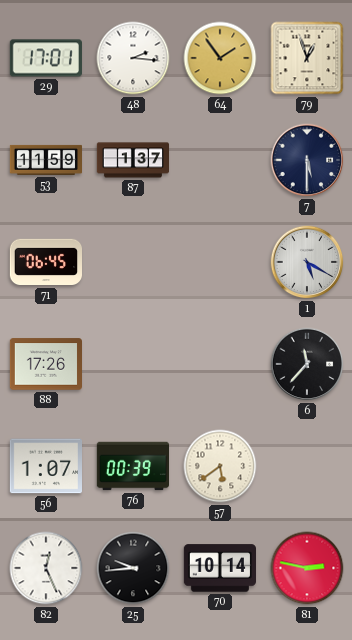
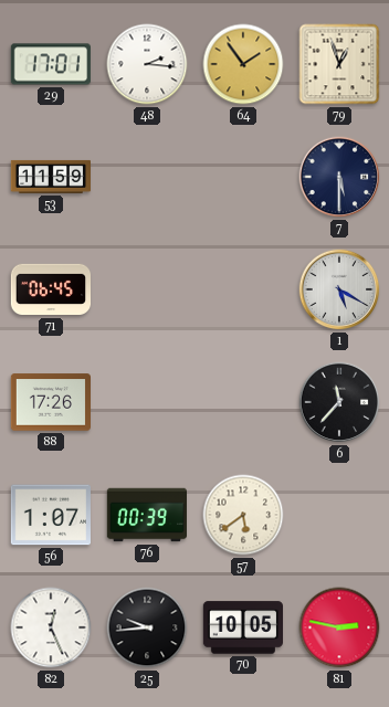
87: 1:37 -> none
70: 10:14 -> 10:05
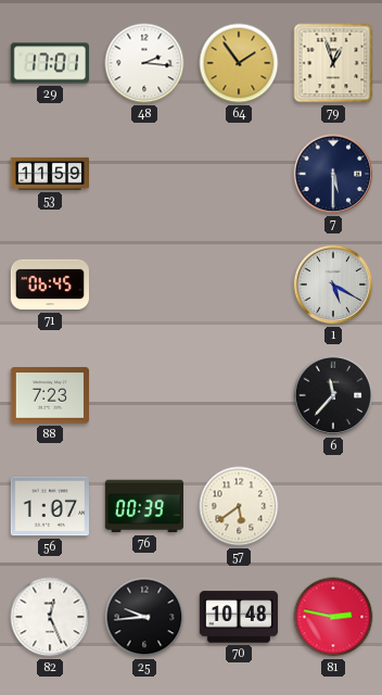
88: 17:26 -> 7:23
70: 10:05 -> 10:48
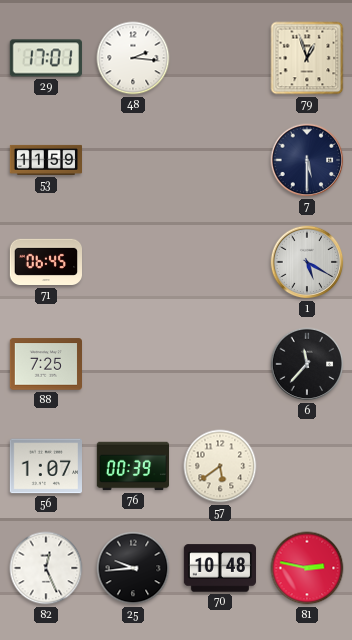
64: 1:54 -> none
88: 7:23 -> 7:25
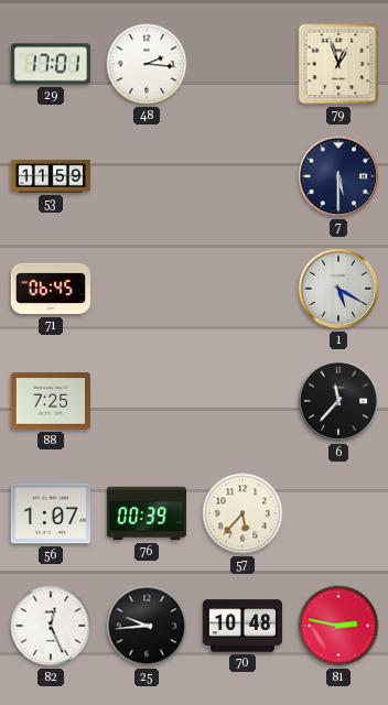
57: 5:39 -> 5:37
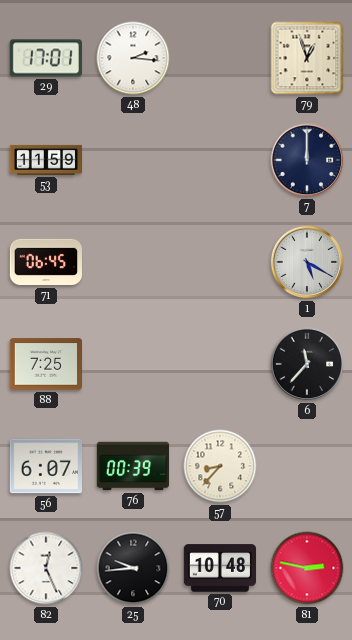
7: 5:30 -> 12:00
56: 1:07 -> 6:07
57: 5:37 -> 8:37
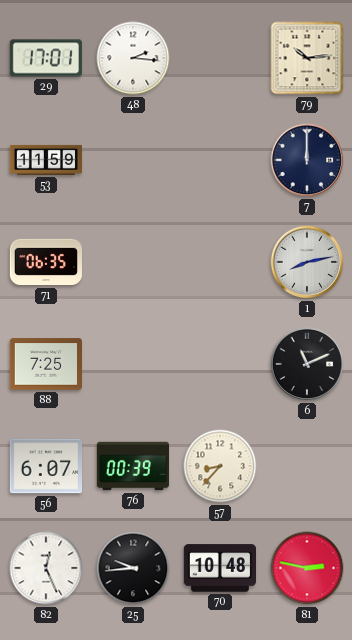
79: 12:57 -> 10:14
71: 06:45 -> 06:35
1: 5:20 -> 8:13
6: 11:37 -> 11:11
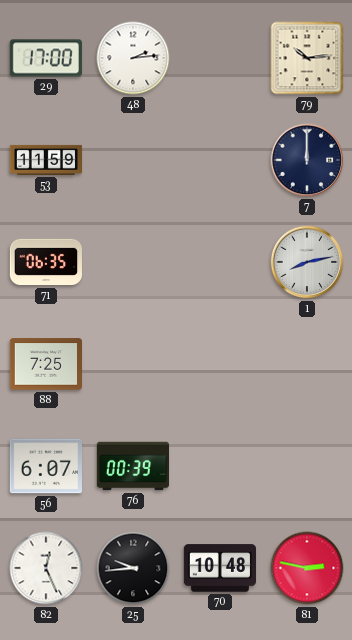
29: 17:01 -> 17:00
48: 2:16 -> 2:14
6: 11:11 -> none
57: 8:37 -> none
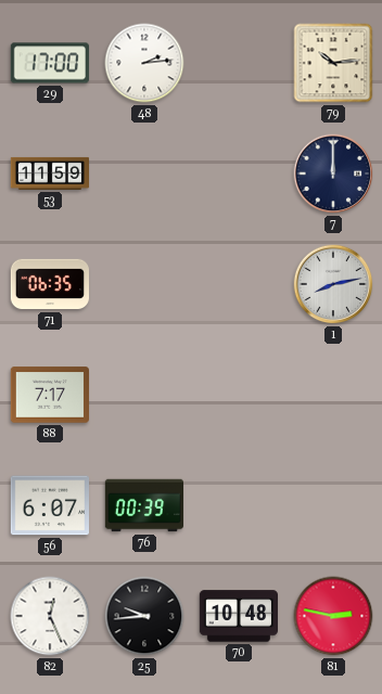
88: 7:25 -> 7:17
